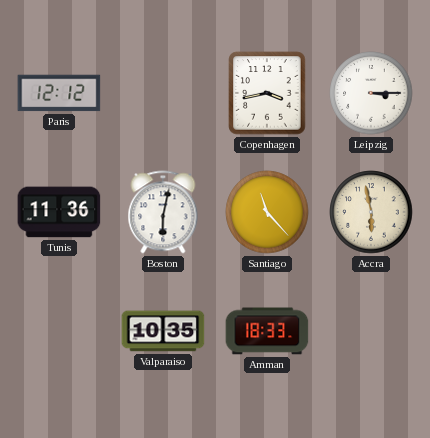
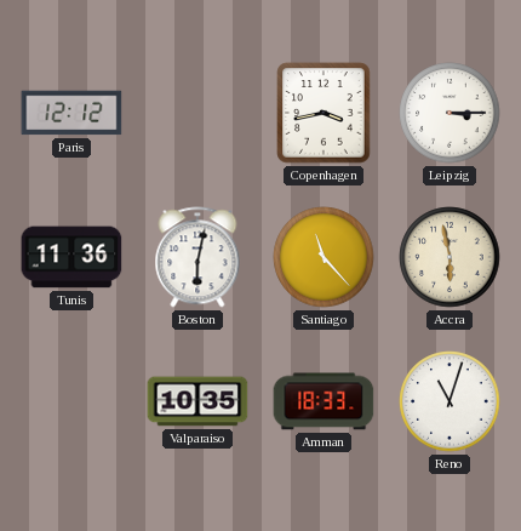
Reno: none -> 11:03
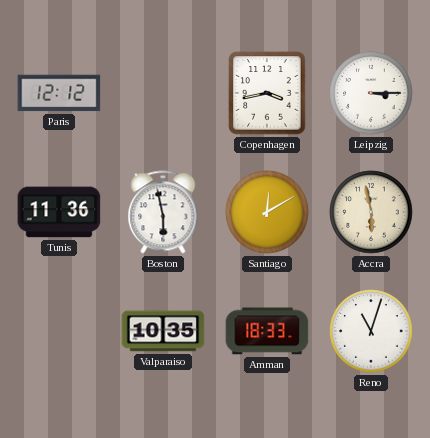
Boston: 6:02 -> 5:58
Santiago: 11:23 -> 12:10
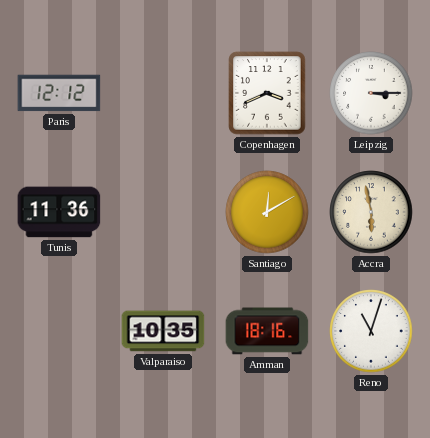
Copenhagen: 3:43 -> 3:41
Boston: 5:58 -> none
Amman: 18:33 -> 18:16
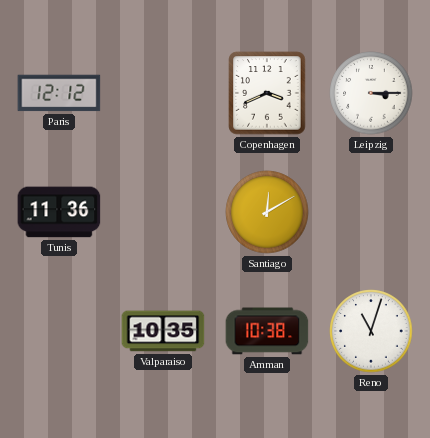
Accra: 5:58 -> none
Amman: 18:16 -> 10:38
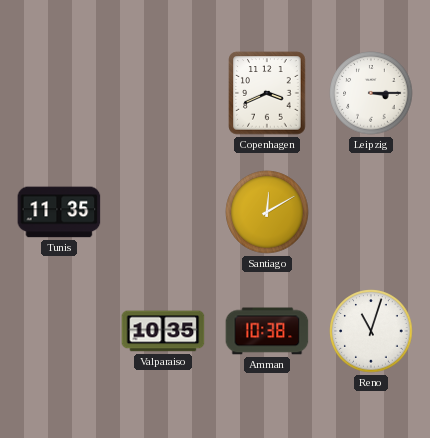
Paris: 12:12 -> none
Tunis: 11:36 -> 11:35
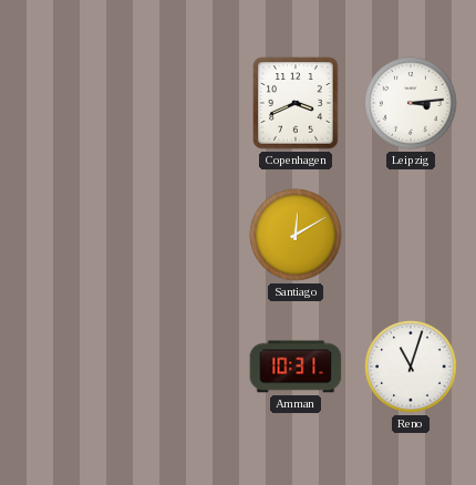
Leipzig: 3:15 -> 3:14
Tunis: 11:35 -> none
Valparaiso: 10:35 -> none
Amman: 10:38 -> 10:31
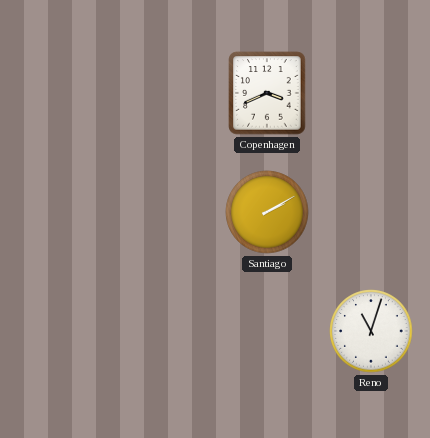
Leipzig: 3:14 -> none
Santiago: 12:10 -> 2:10
Amman: 10:31 -> none
